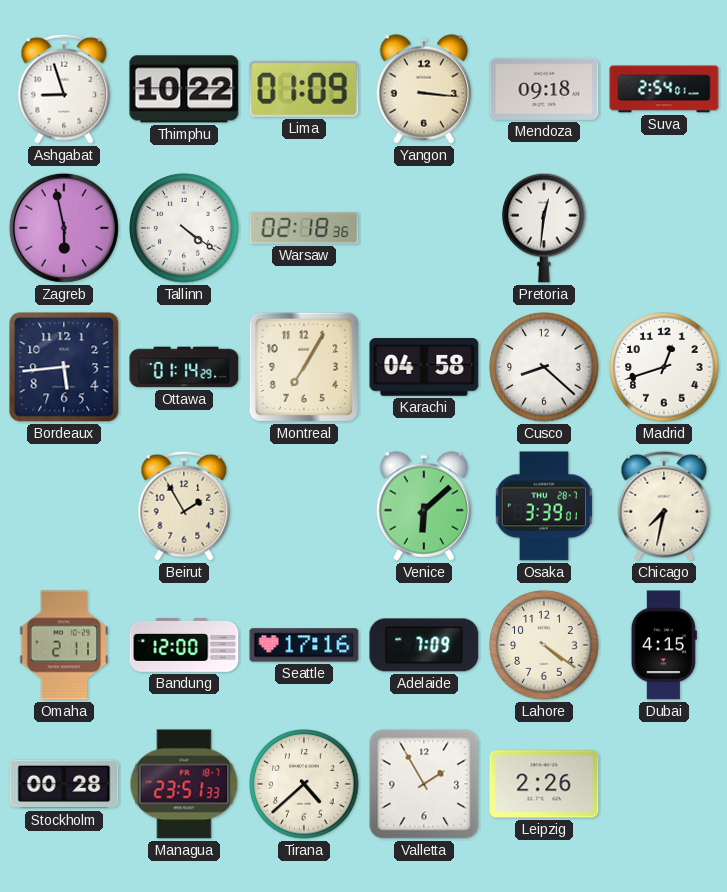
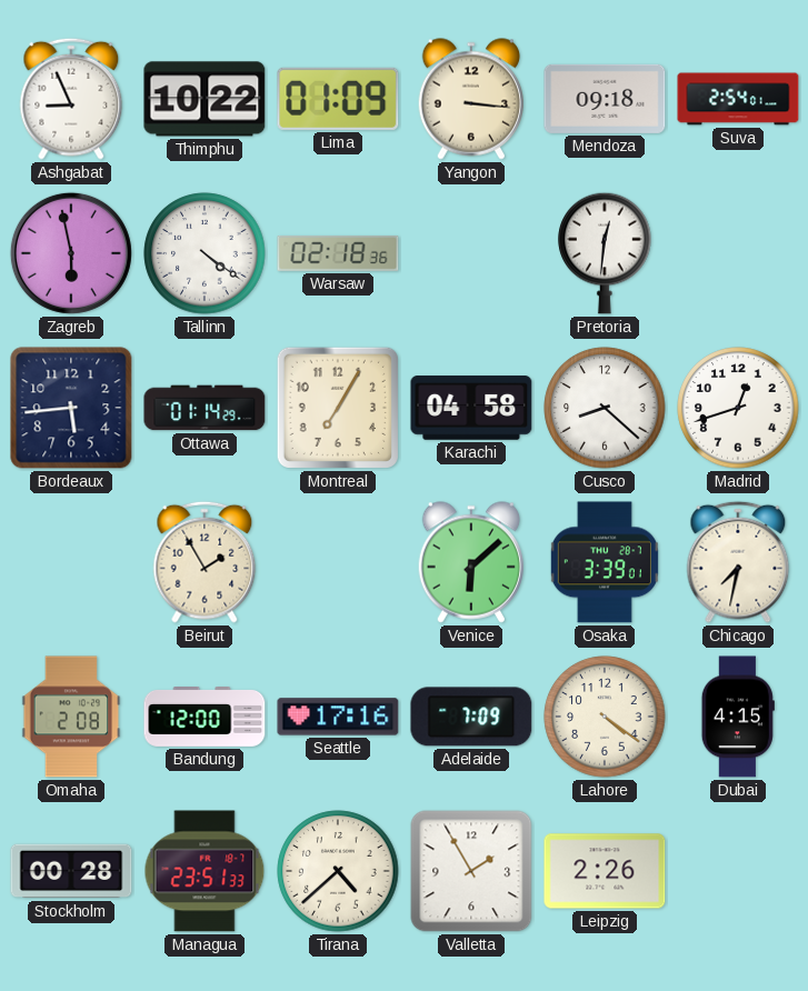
Ashgabat: 8:57 -> 8:56
Omaha: 2:11 -> 2:08
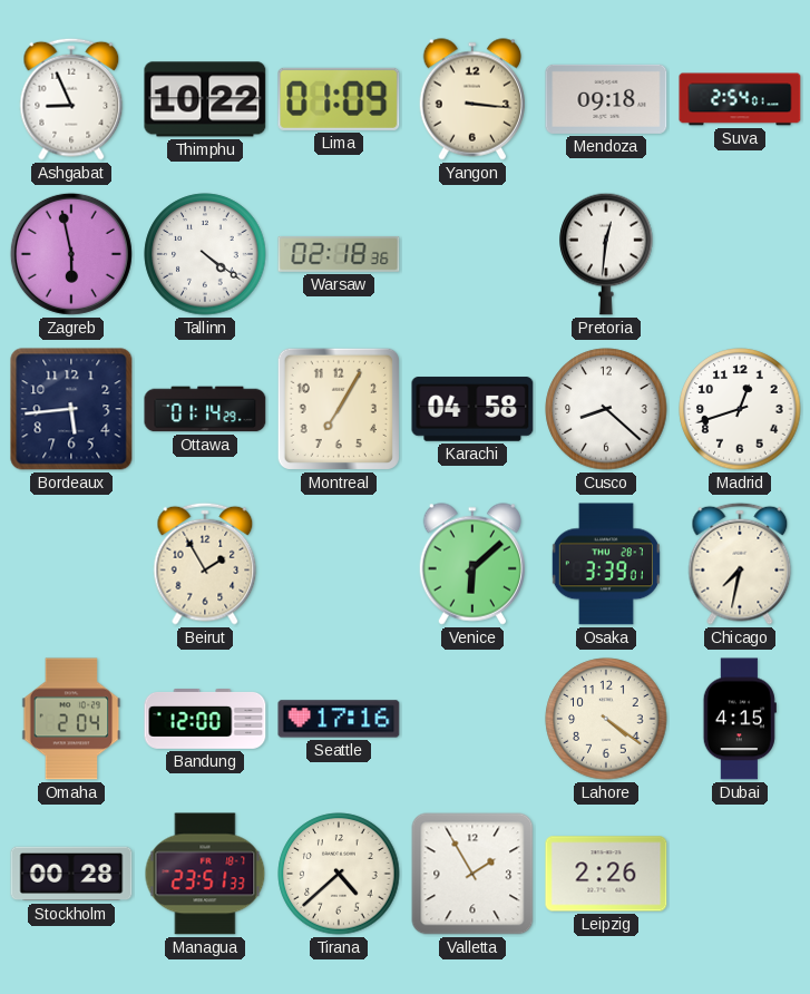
Omaha: 2:08 -> 2:04
Adelaide: 7:09 -> none
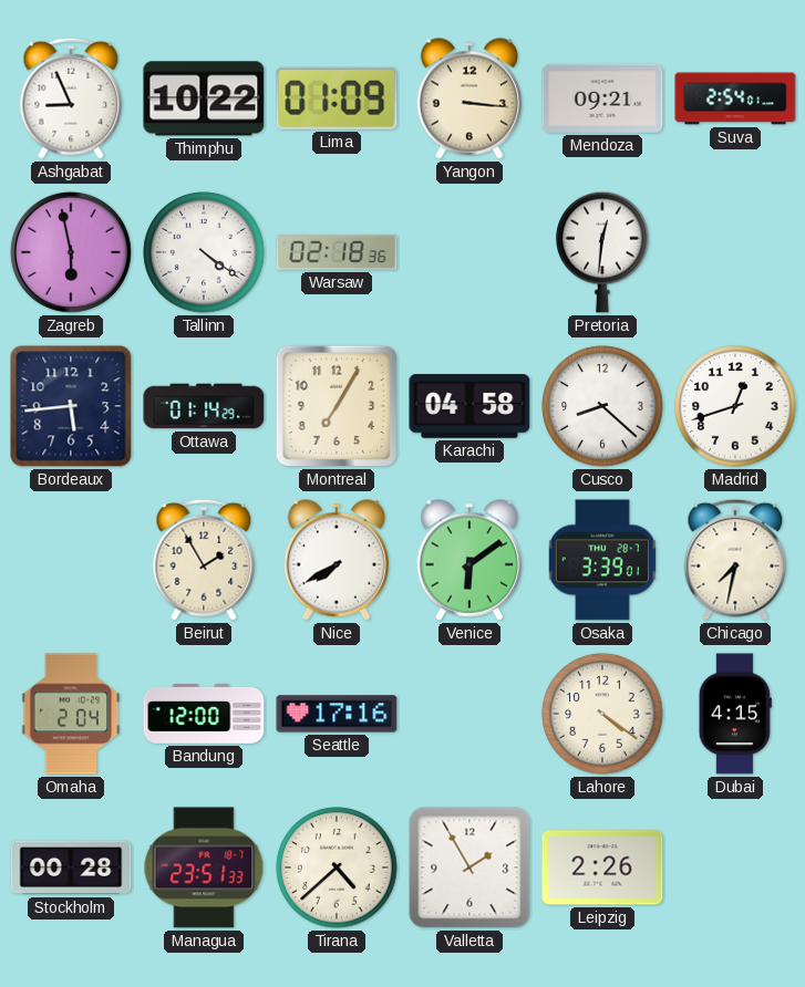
Mendoza: 09:18 -> 09:21
Nice: none -> 7:40
Venice: 6:08 -> 6:09
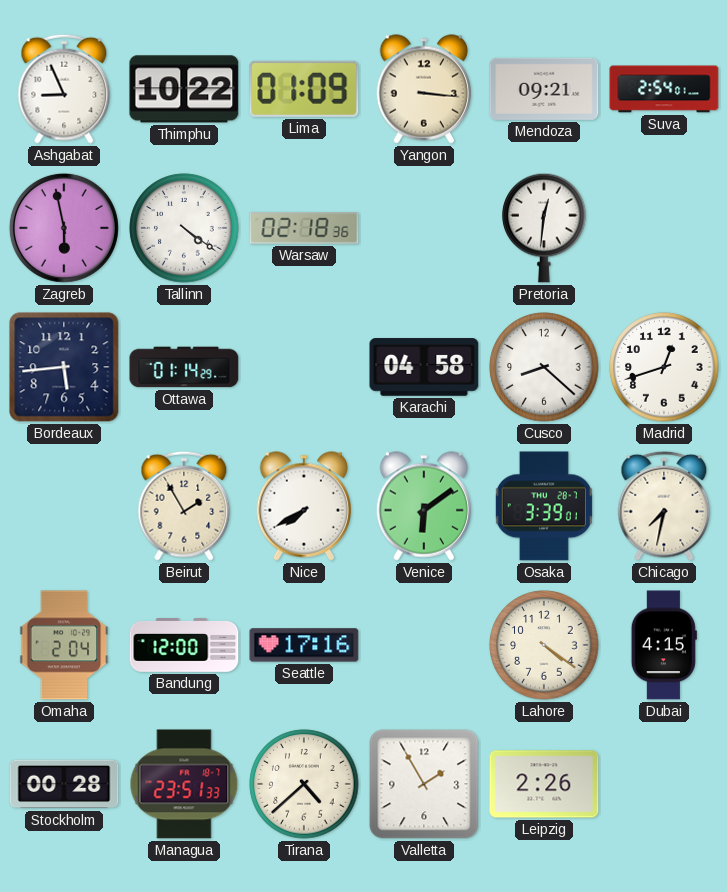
Montreal: 7:05 -> none
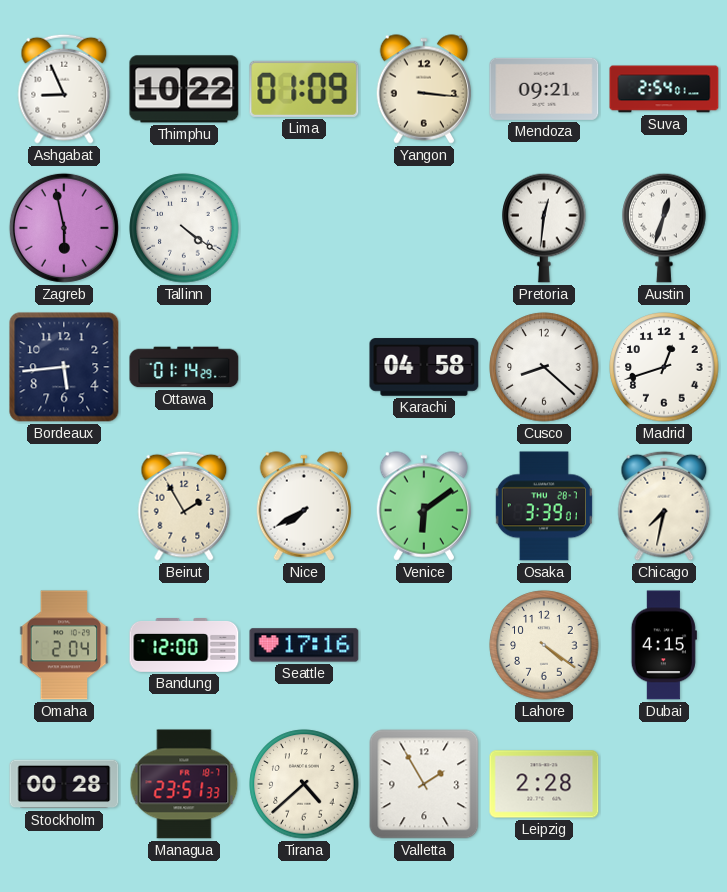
Warsaw: 02:18 -> none
Austin: none -> 12:33
Leipzig: 2:26 -> 2:28
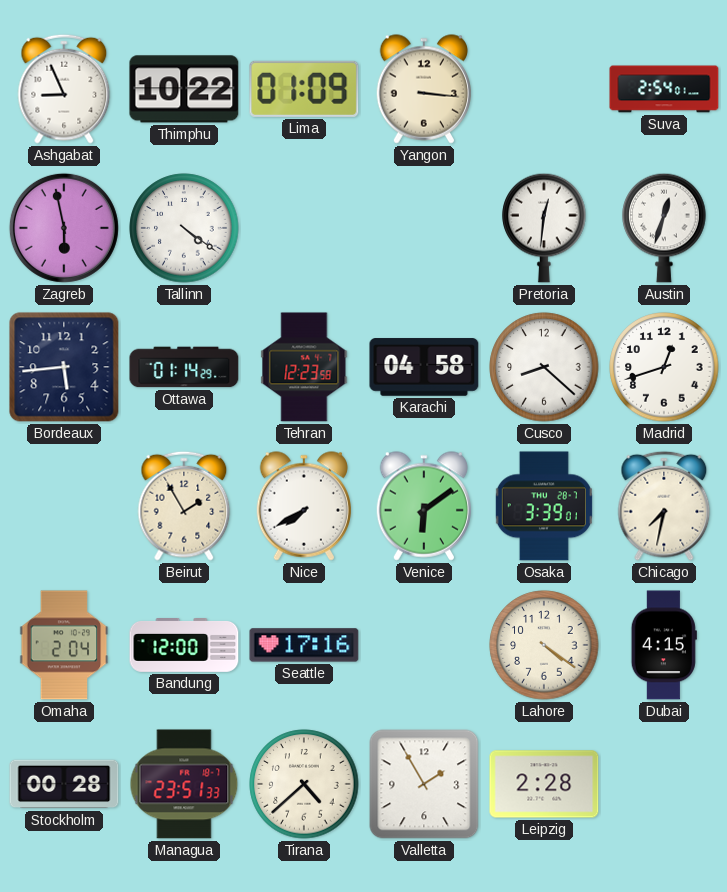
Mendoza: 09:21 -> none
Tehran: none -> 12:23
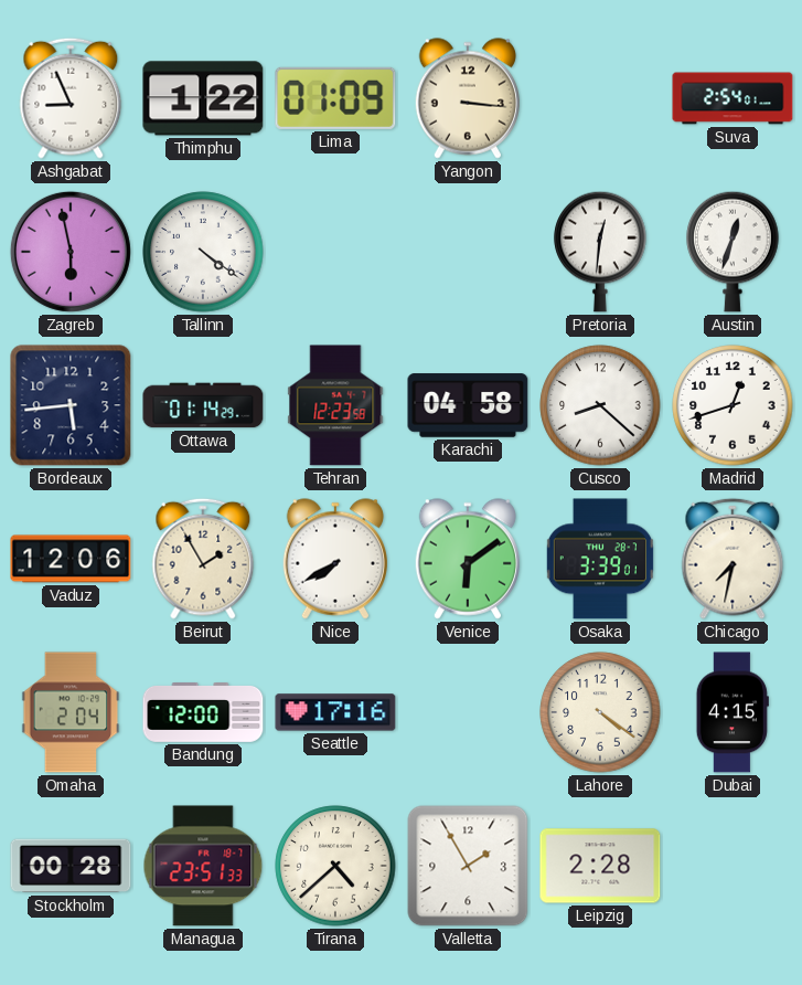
Thimphu: 10:22 -> 1:22
Vaduz: none -> 12:06
